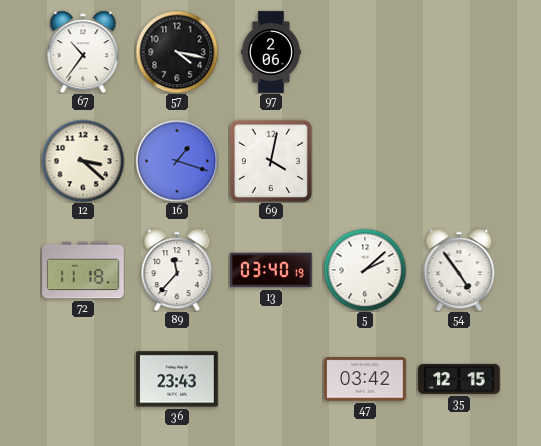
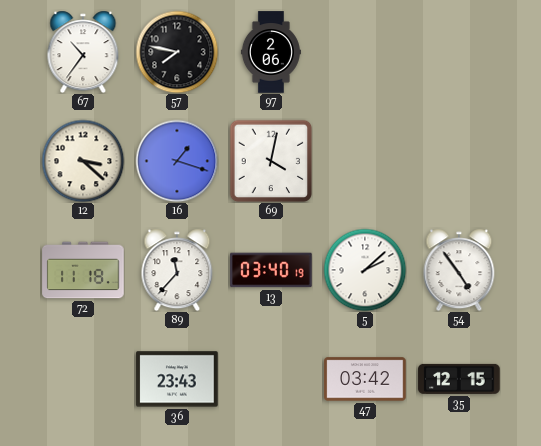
57: 4:17 -> 7:47
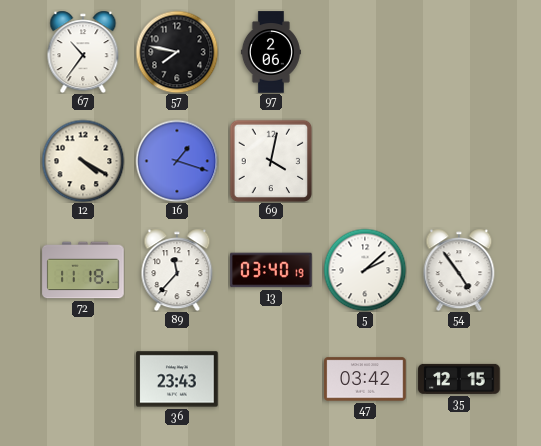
12: 3:22 -> 4:20
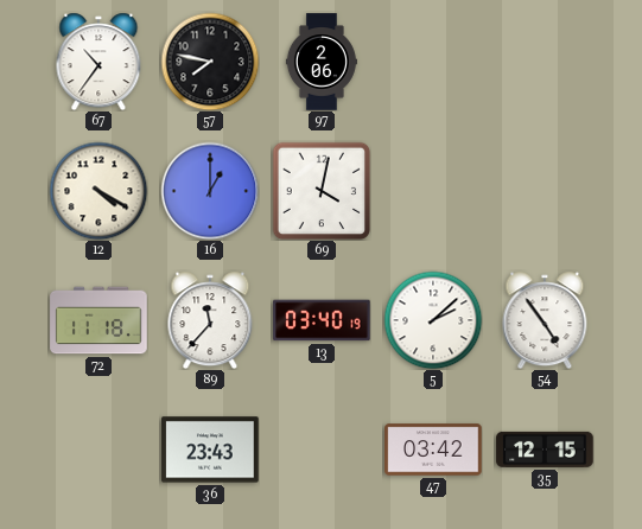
16: 1:18 -> 1:00
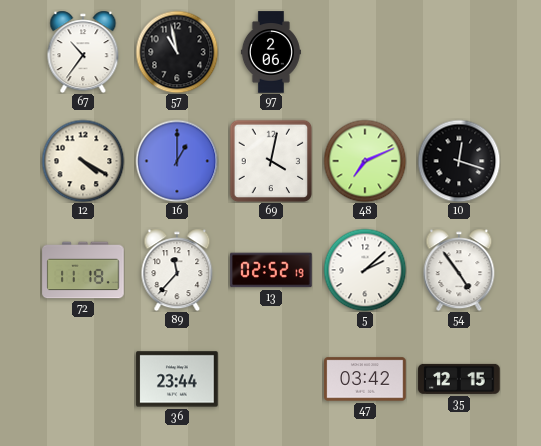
57: 7:47 -> 10:58
48: none -> 7:11
10: none -> 12:18
13: 03:40 -> 02:52
36: 23:43 -> 23:44
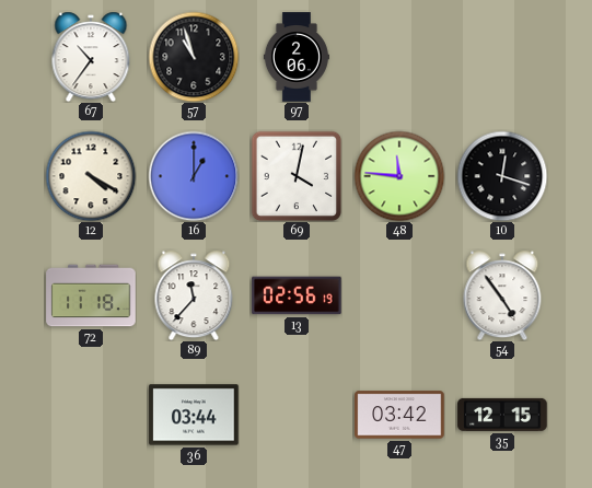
57: 10:58 -> 10:57
48: 7:11 -> 11:46
13: 02:52 -> 02:56
5: 2:08 -> none
36: 23:44 -> 03:44
